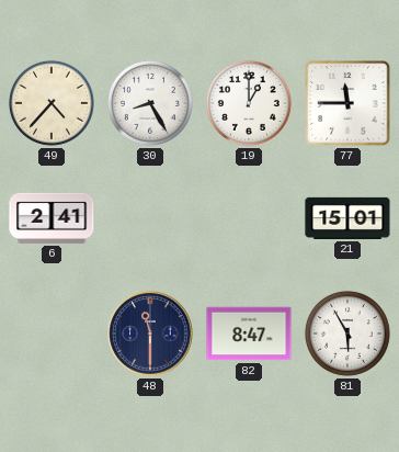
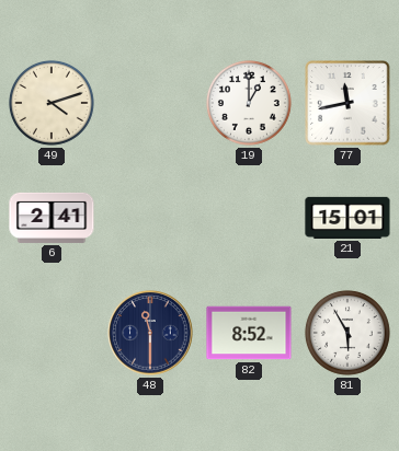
49: 4:37 -> 4:12
30: 8:25 -> none
77: 11:45 -> 11:43
82: 8:47 -> 8:52
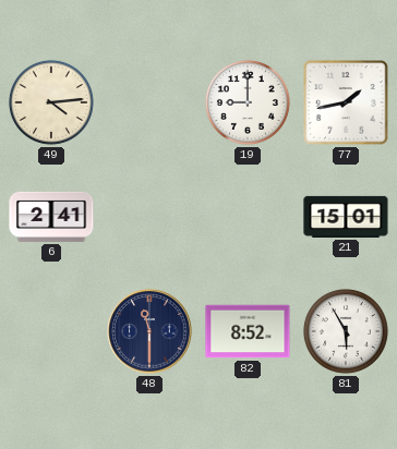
49: 4:12 -> 4:14
19: 1:00 -> 9:00
77: 11:43 -> 1:43
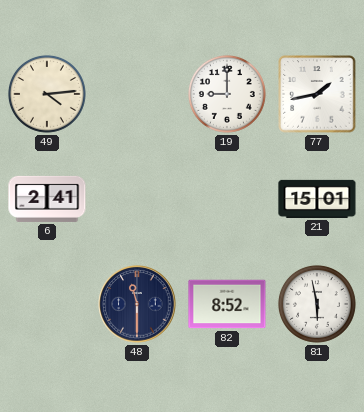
81: 5:55 -> 5:58
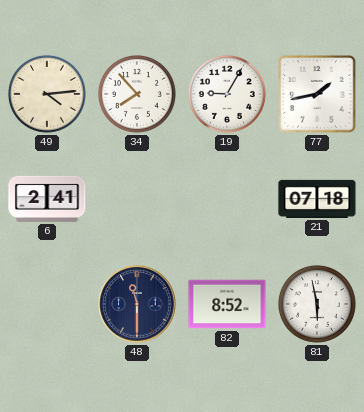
34: none -> 7:53
19: 9:00 -> 9:05
21: 15:01 -> 07:18
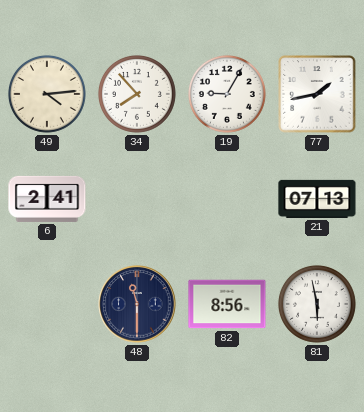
21: 07:18 -> 07:13
82: 8:52 -> 8:56
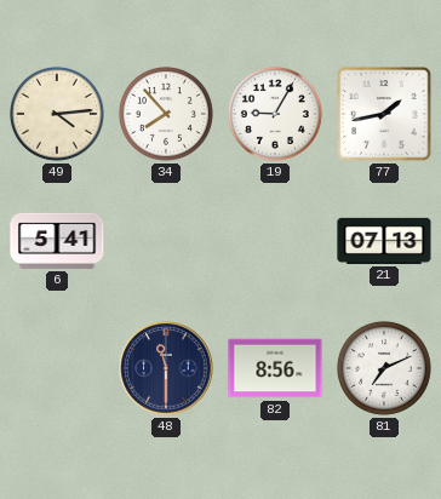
6: 2:41 -> 5:41
81: 5:58 -> 7:11
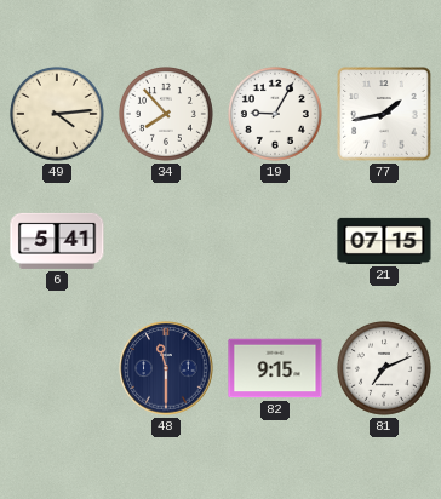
21: 07:13 -> 07:15
82: 8:56 -> 9:15
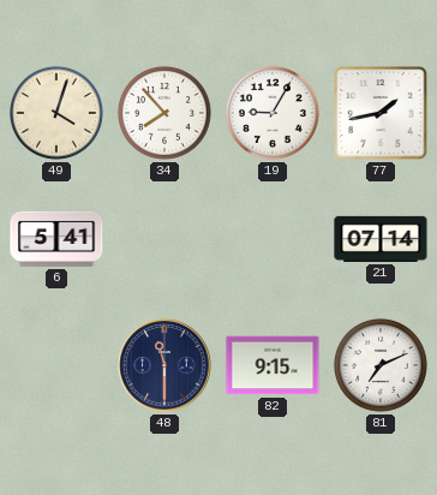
49: 4:14 -> 4:03
21: 07:15 -> 07:14
